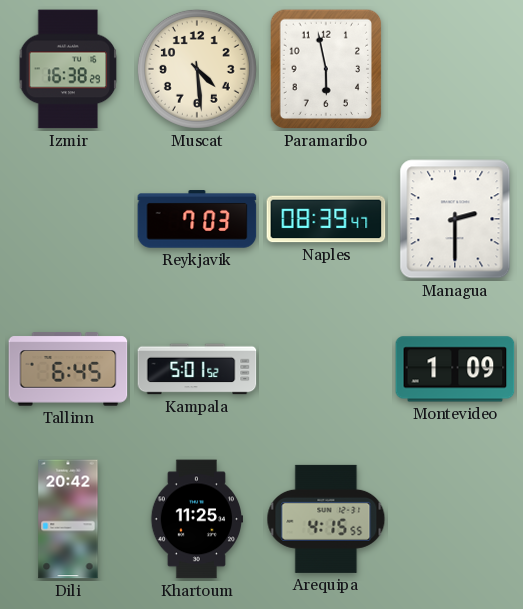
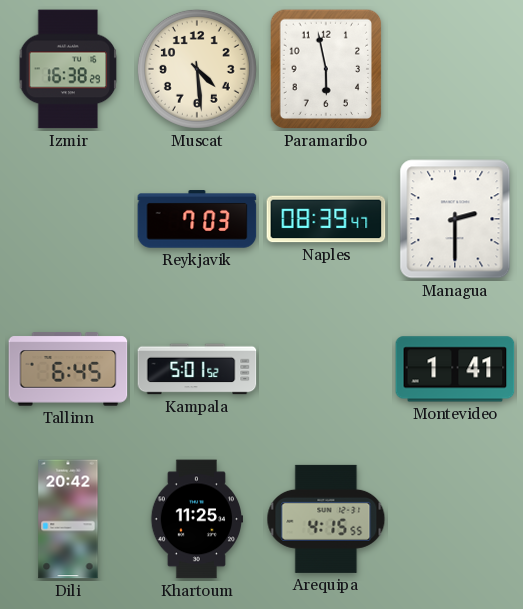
Montevideo: 1:09 -> 1:41
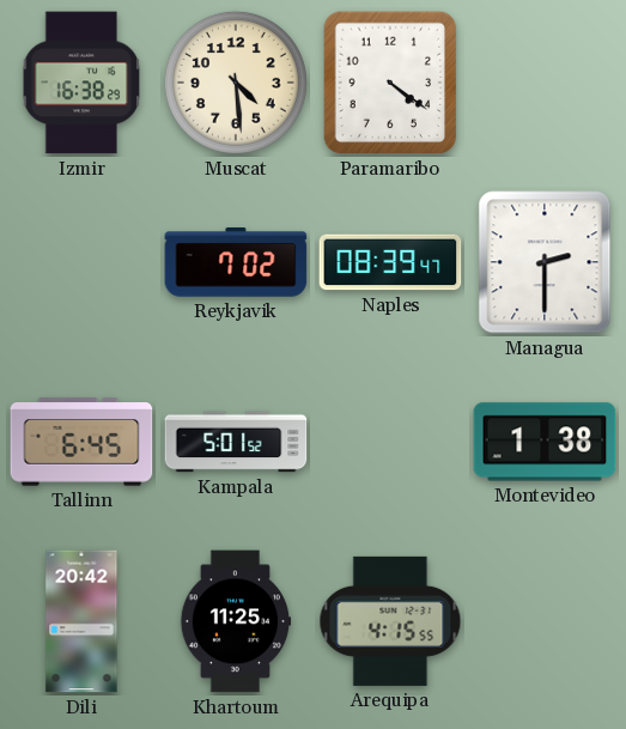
Paramaribo: 5:58 -> 4:21
Reykjavik: 7:03 -> 7:02
Montevideo: 1:41 -> 1:38
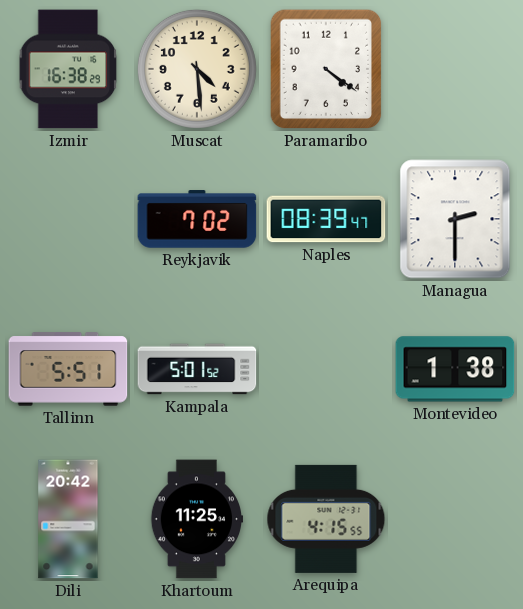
Tallinn: 6:45 -> 5:51
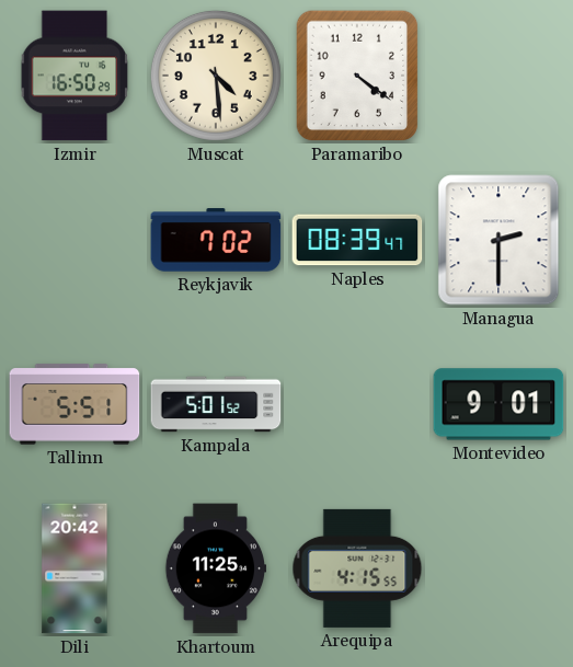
Izmir: 16:38 -> 16:50
Montevideo: 1:38 -> 9:01
